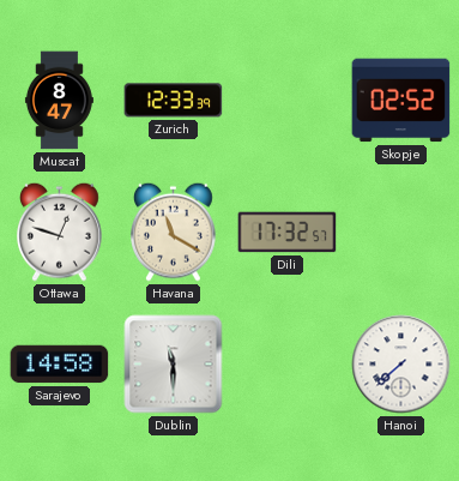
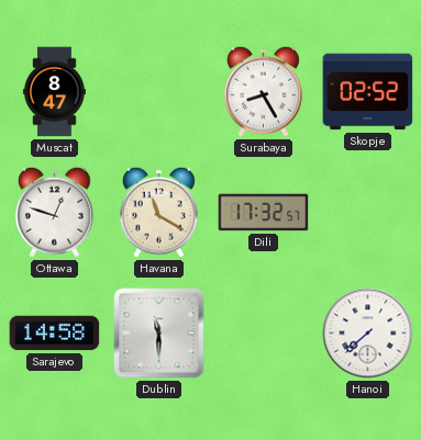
Zurich: 12:33 -> none
Surabaya: none -> 8:25
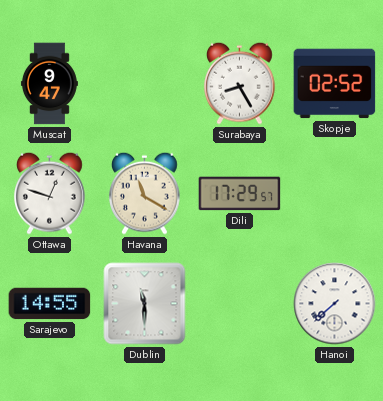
Muscat: 8:47 -> 9:47
Dili: 17:32 -> 17:29
Sarajevo: 14:58 -> 14:55
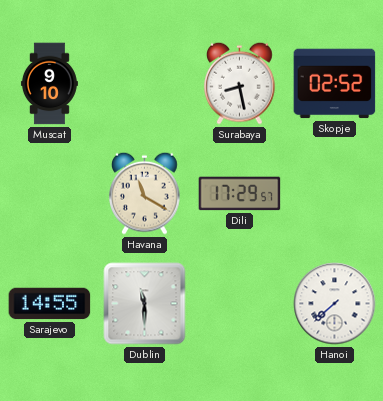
Muscat: 9:47 -> 9:10
Surabaya: 8:25 -> 8:28
Ottawa: 12:48 -> none
